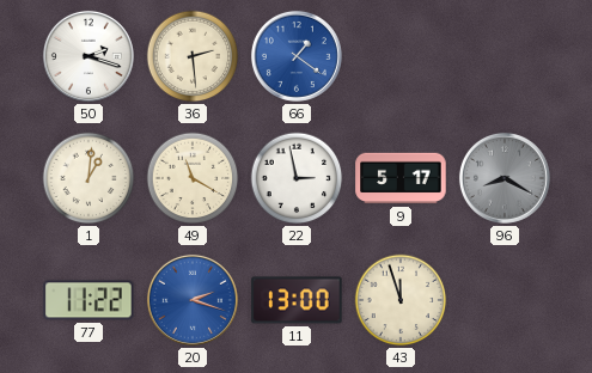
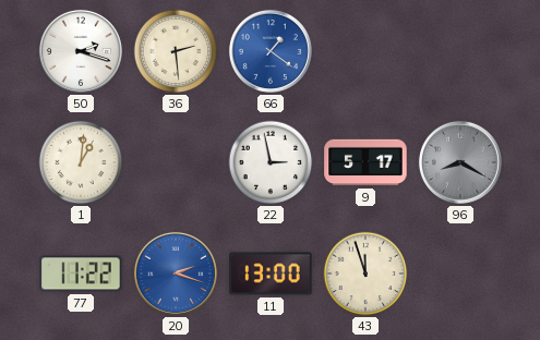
49: 11:20 -> none
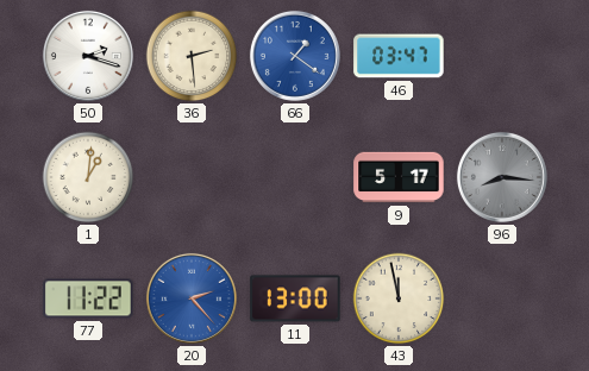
46: none -> 03:47
22: 2:58 -> none
96: 8:20 -> 8:16
20: 2:18 -> 2:23
43: 11:57 -> 11:58
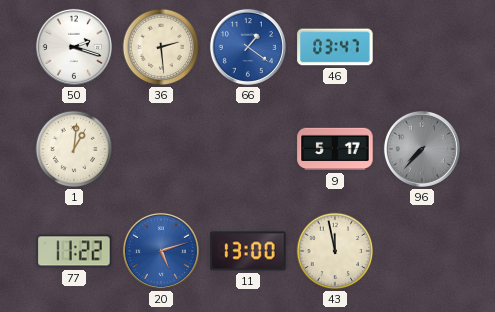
96: 8:16 -> 7:37
20: 2:23 -> 5:12
